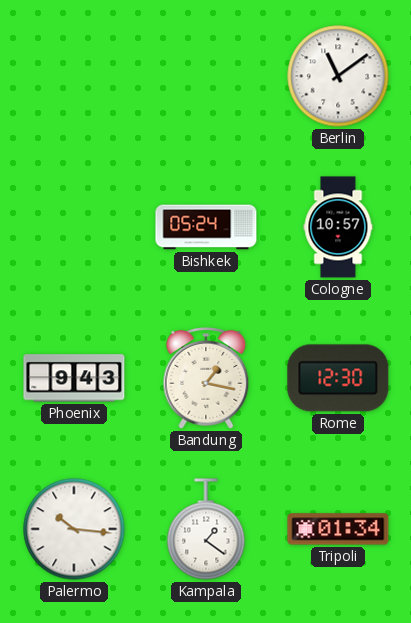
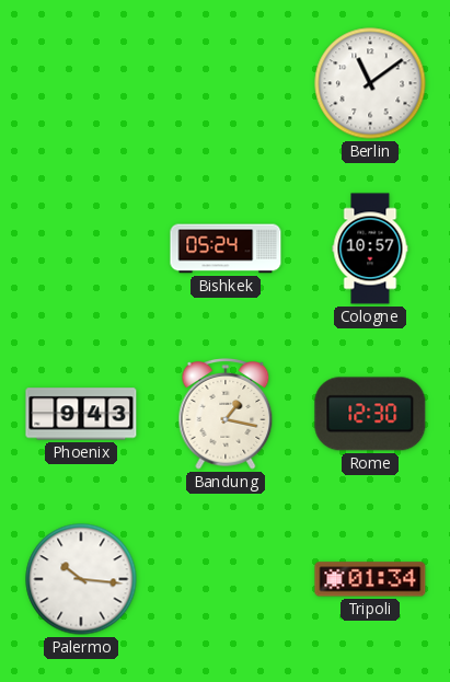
Kampala: 1:21 -> none
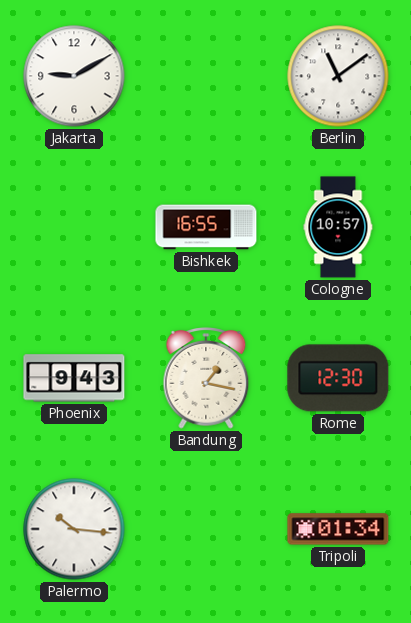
Jakarta: none -> 9:10
Bishkek: 05:24 -> 16:55
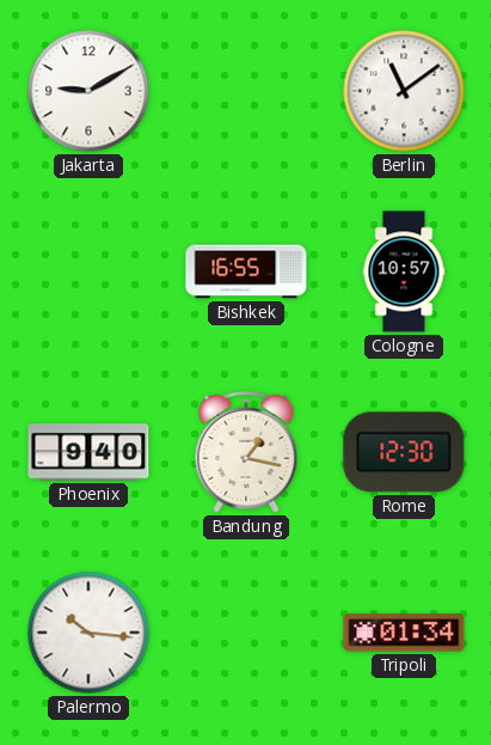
Phoenix: 9:43 -> 9:40
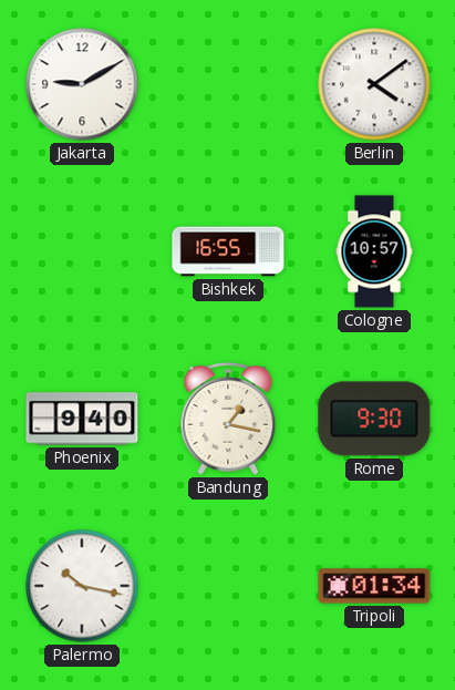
Berlin: 11:09 -> 4:09
Rome: 12:30 -> 9:30
Palermo: 10:16 -> 10:17
